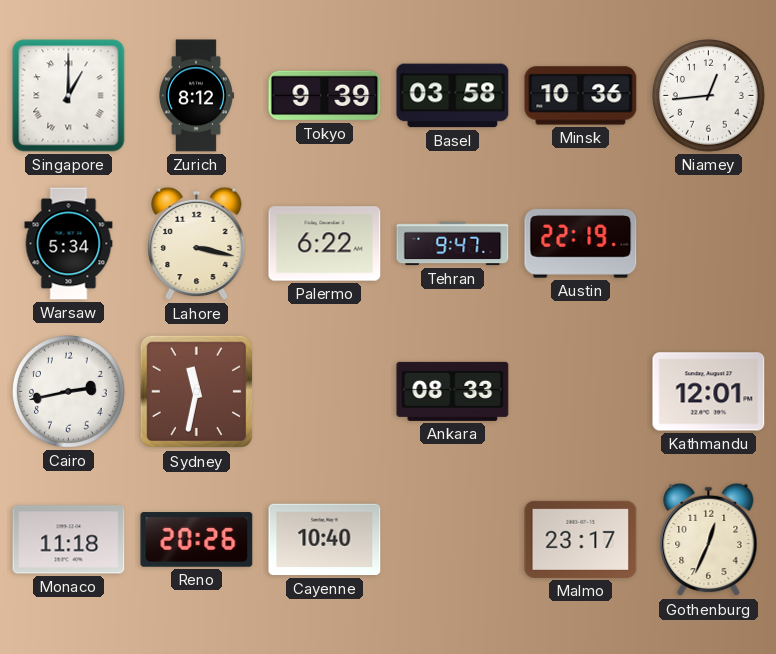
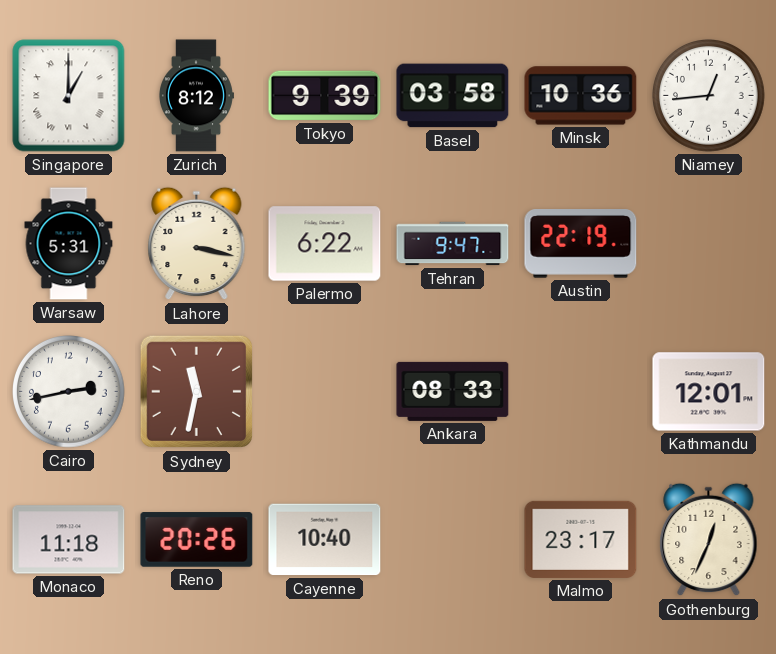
Warsaw: 5:34 -> 5:31
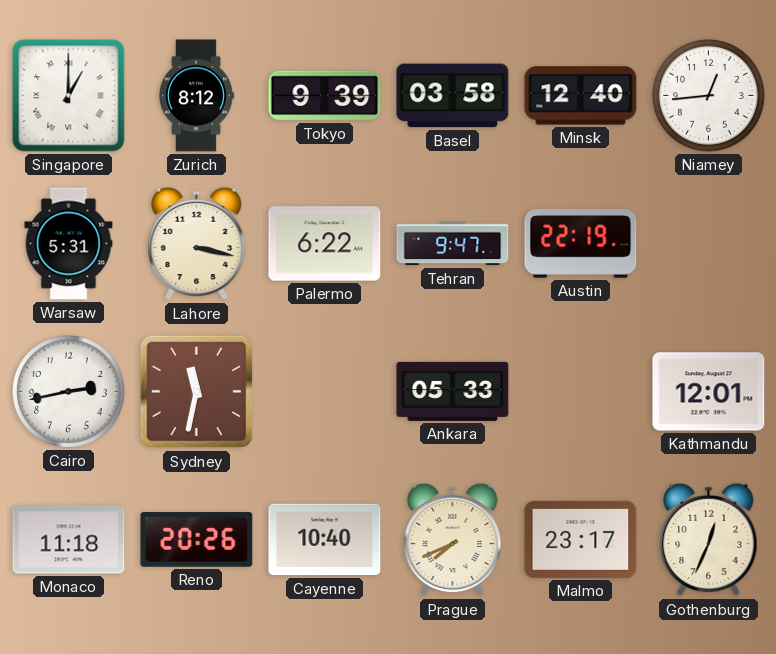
Minsk: 10:36 -> 12:40
Ankara: 08:33 -> 05:33
Prague: none -> 7:41
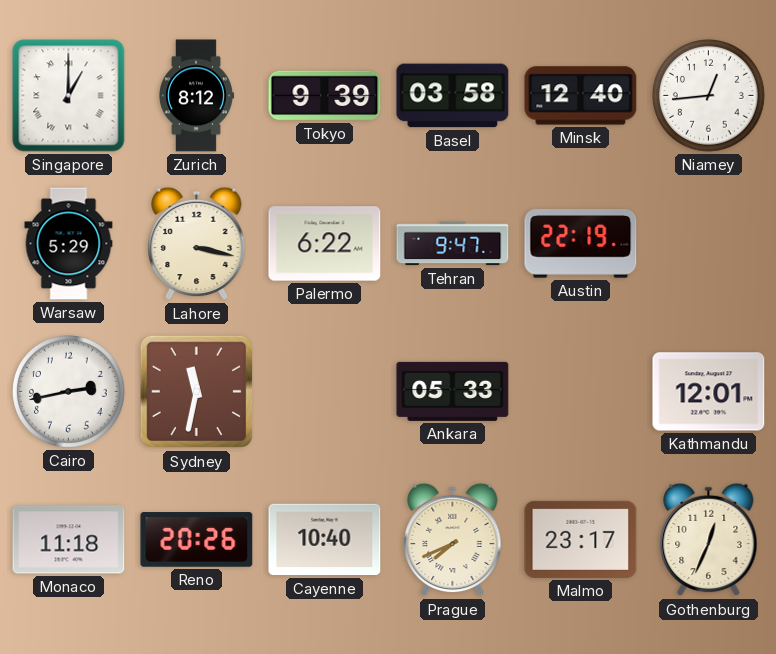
Warsaw: 5:31 -> 5:29
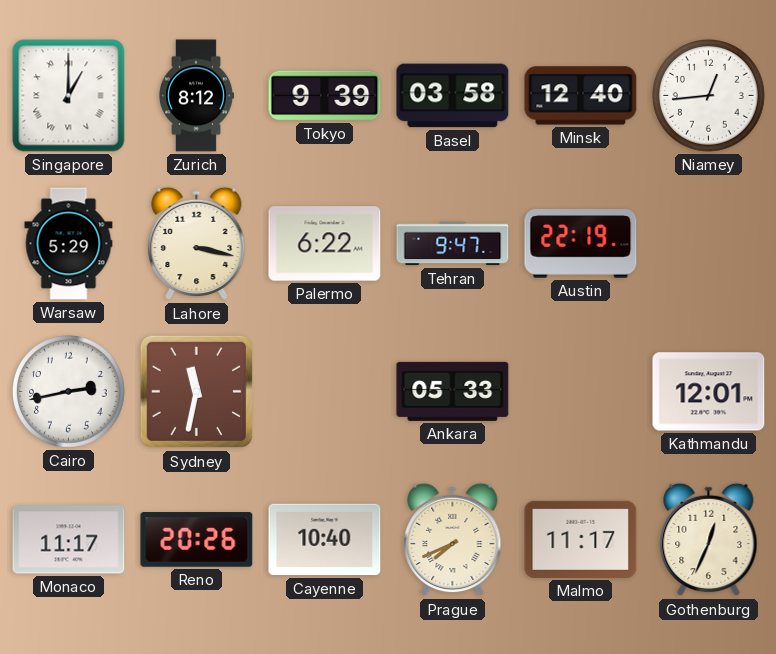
Monaco: 11:18 -> 11:17
Malmo: 23:17 -> 11:17
